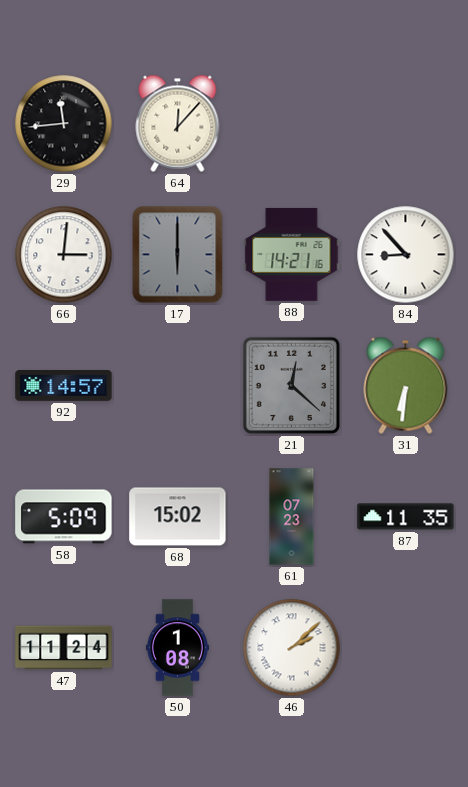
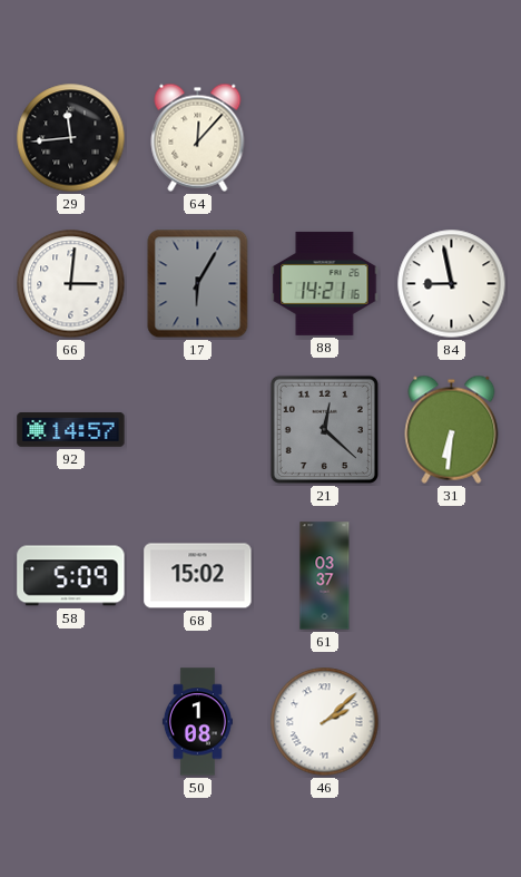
17: 6:00 -> 6:05
84: 8:53 -> 8:58
61: 07:23 -> 03:37
87: 11:35 -> none
47: 11:24 -> none
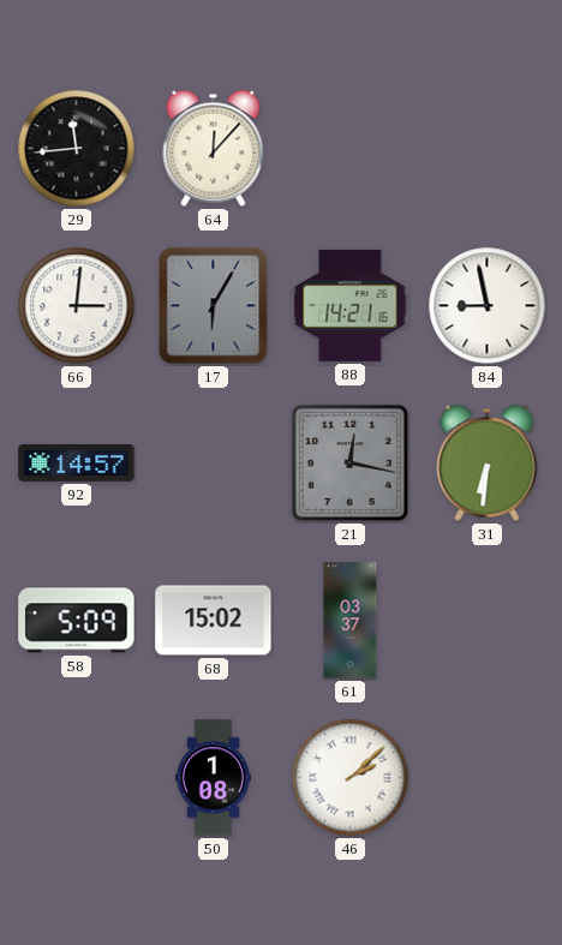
21: 12:22 -> 12:17
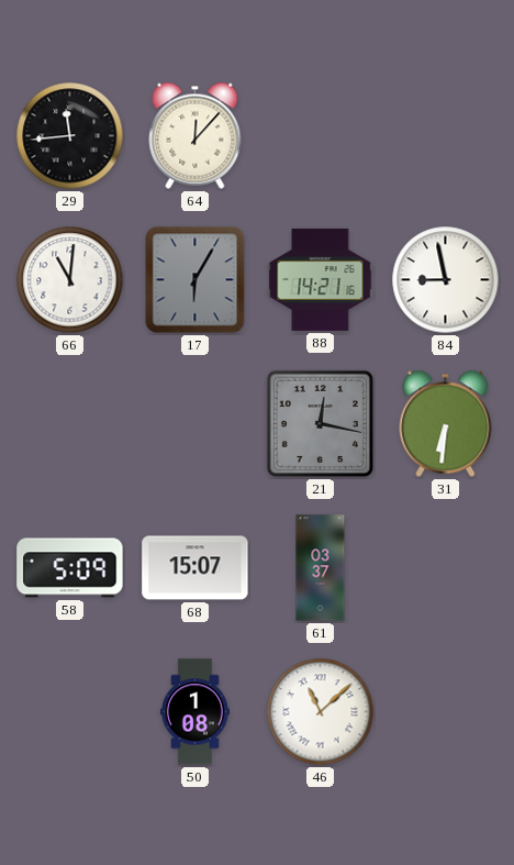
66: 3:01 -> 11:01
92: 14:57 -> none
68: 15:02 -> 15:07
46: 2:08 -> 11:08
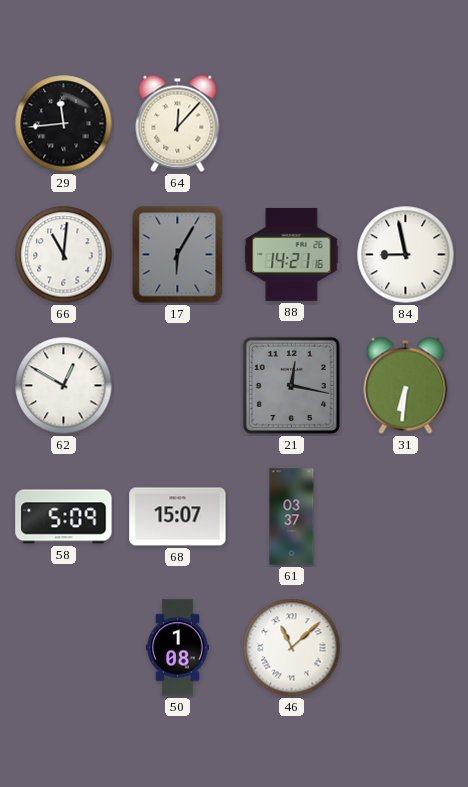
62: none -> 12:50
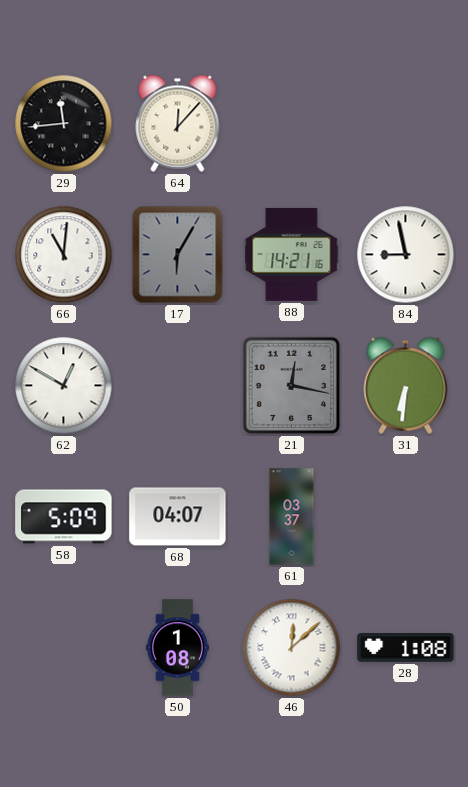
68: 15:07 -> 04:07
46: 11:08 -> 12:08
28: none -> 1:08
